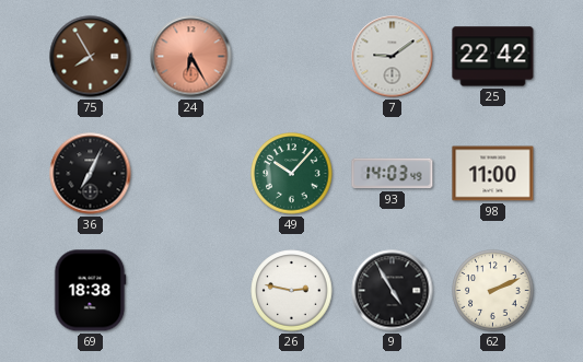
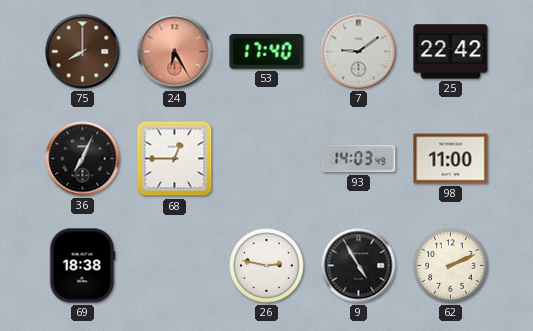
75: 7:55 -> 8:00
53: none -> 17:40
68: none -> 12:45
49: 10:07 -> none
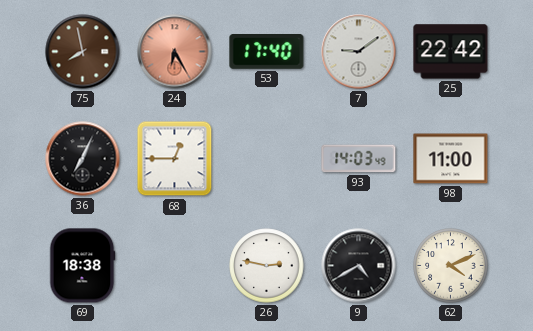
75: 8:00 -> 7:58
9: 4:55 -> 4:40
62: 2:11 -> 4:11
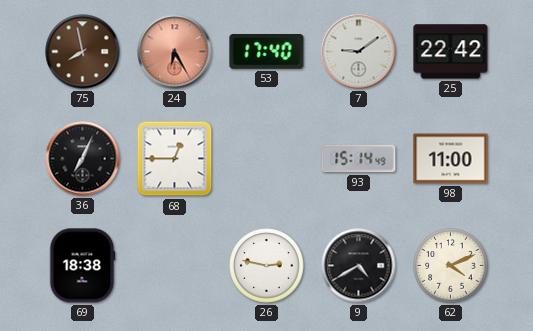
93: 14:03 -> 15:14
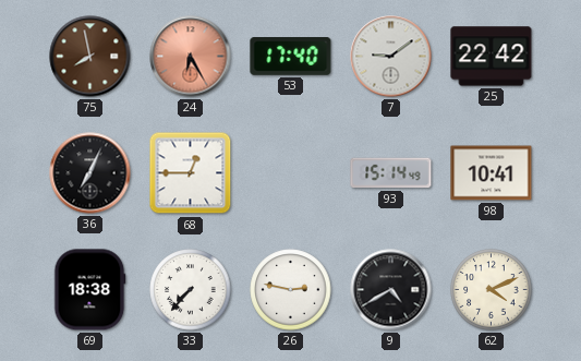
98: 11:00 -> 10:41
33: none -> 7:37
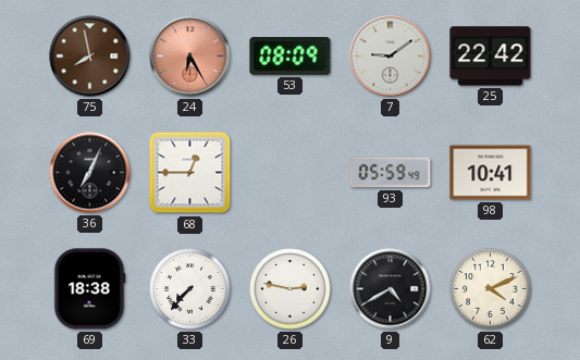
53: 17:40 -> 08:09
93: 15:14 -> 05:59
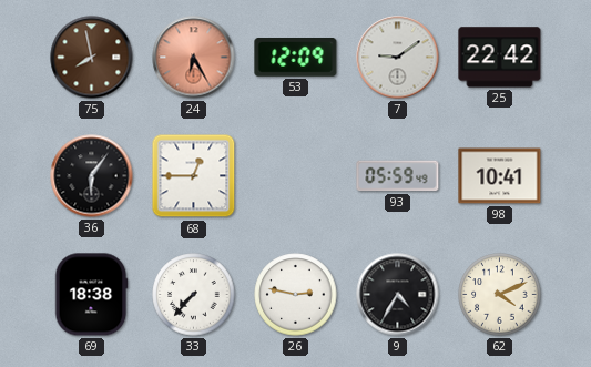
53: 08:09 -> 12:09
36: 7:04 -> 6:06
9: 4:40 -> 4:35
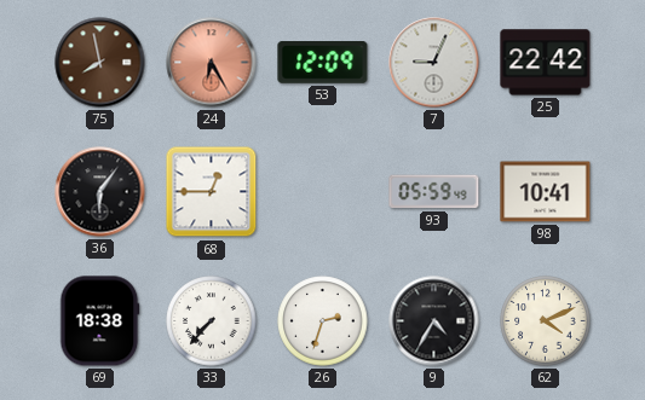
7: 9:09 -> 9:04
26: 2:47 -> 2:33
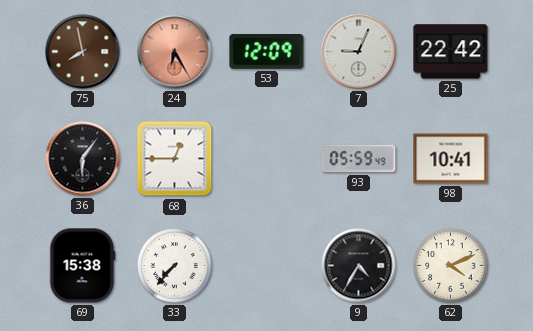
69: 18:38 -> 15:38
26: 2:33 -> none
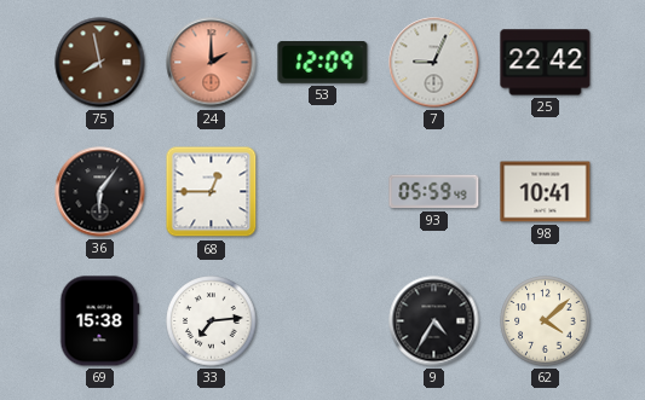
24: 6:25 -> 2:00
33: 7:37 -> 7:14
62: 4:11 -> 4:08
